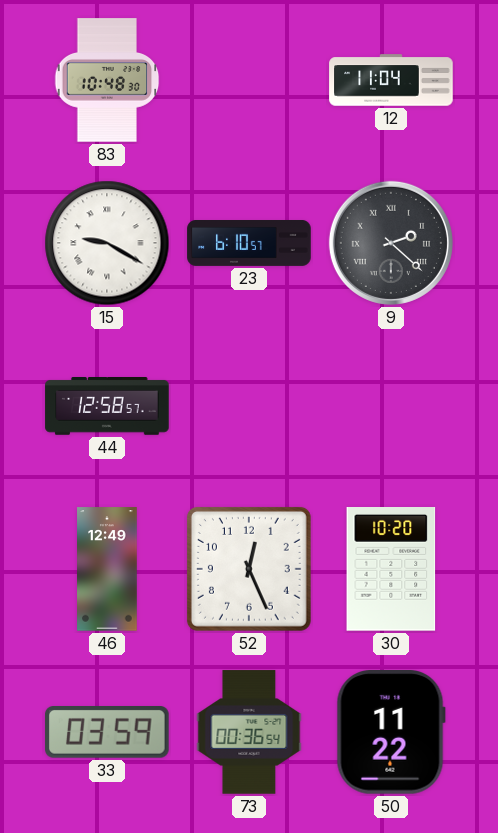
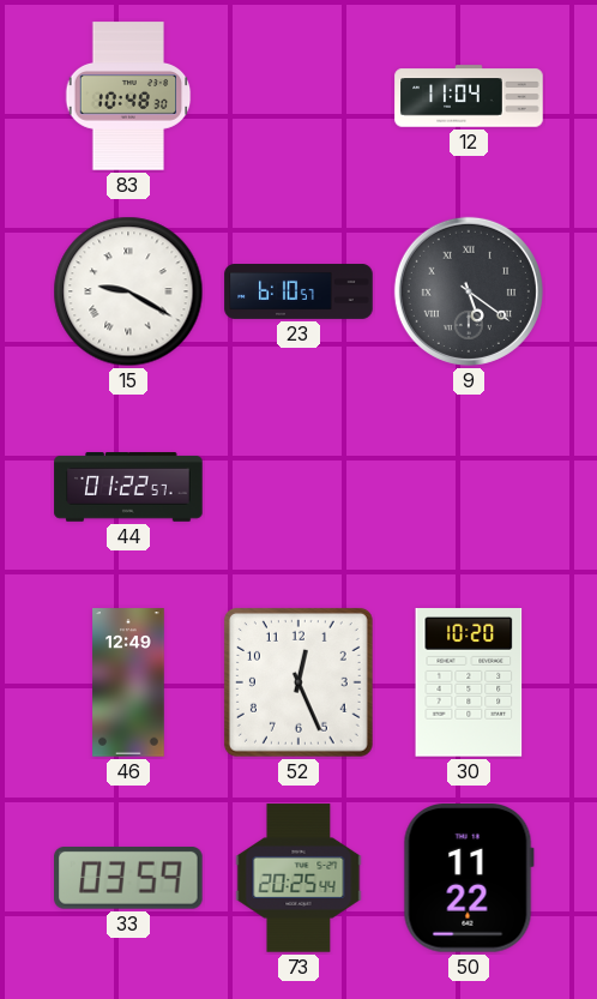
9: 2:22 -> 5:21
44: 12:58 -> 01:22
73: 00:36 -> 20:25
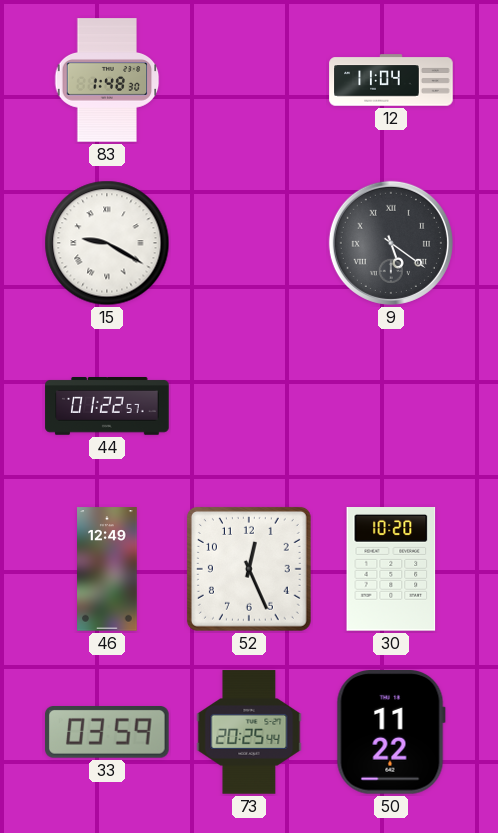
83: 10:48 -> 1:48
23: 6:10 -> none
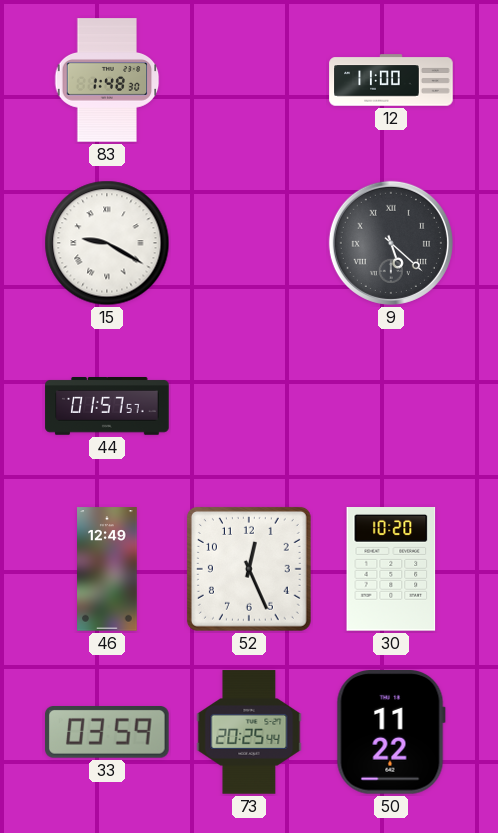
12: 11:04 -> 11:00
9: 5:21 -> 5:22
44: 01:22 -> 01:57
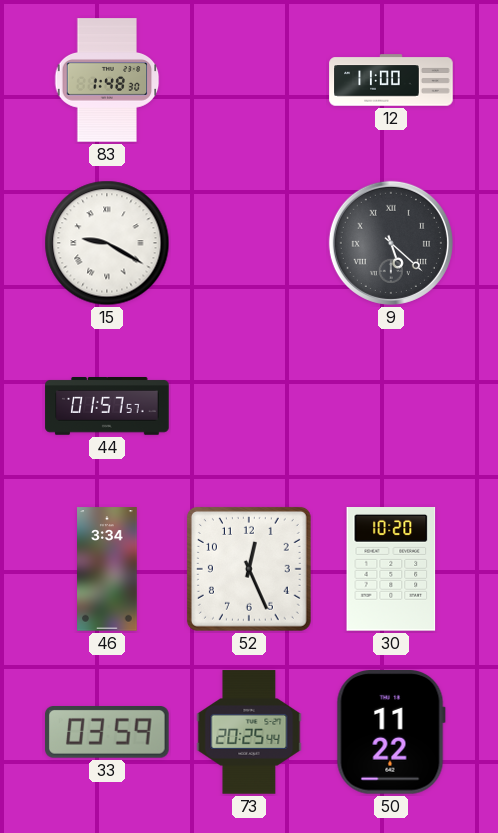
46: 12:49 -> 3:34
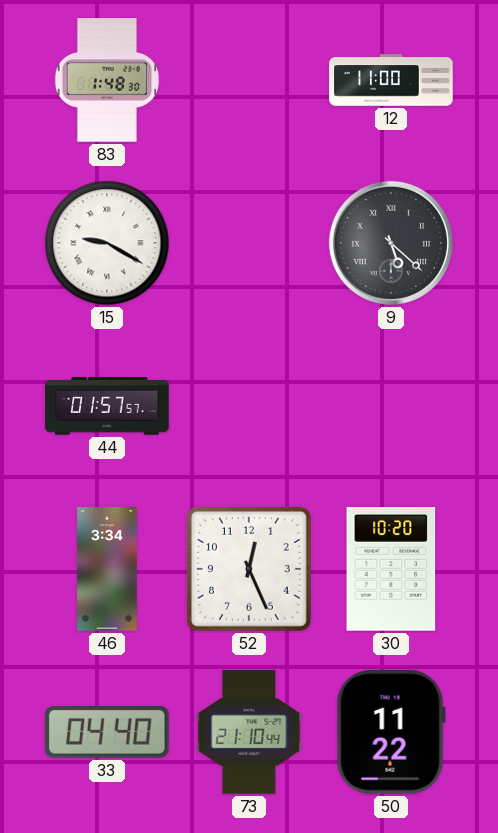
33: 03:59 -> 04:40
73: 20:25 -> 21:10
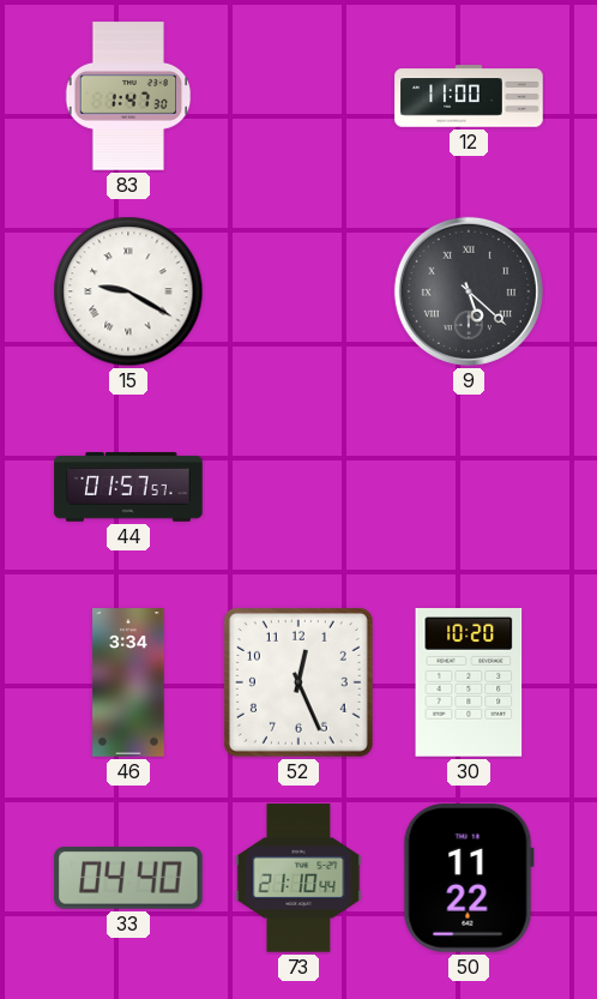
83: 1:48 -> 1:47
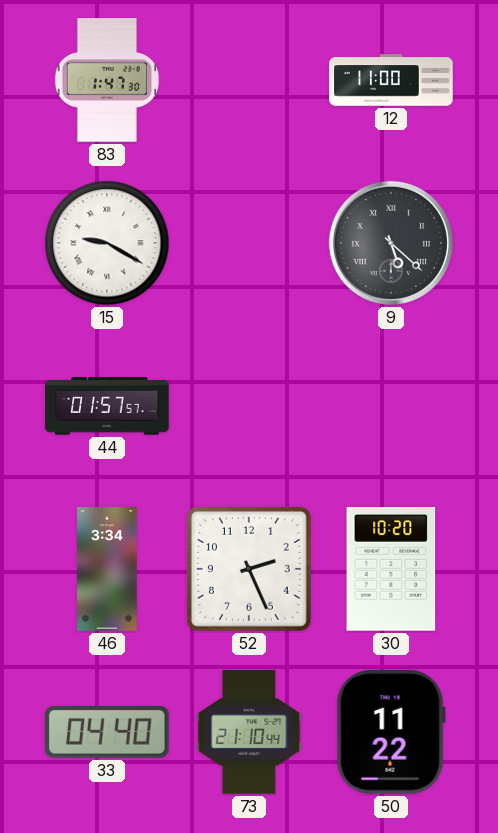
52: 12:26 -> 2:26
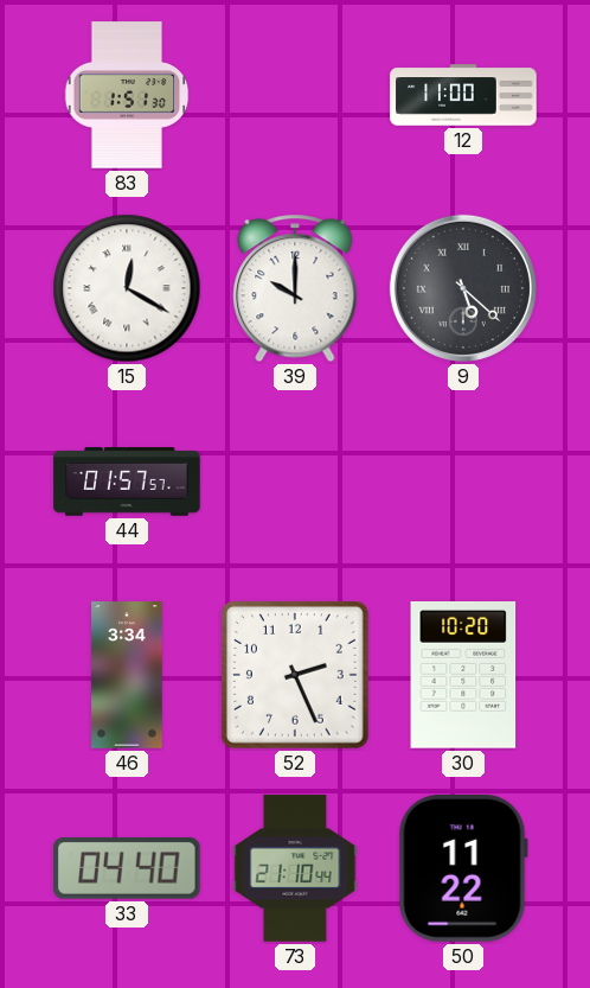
83: 1:47 -> 1:51
15: 9:20 -> 12:20
39: none -> 10:00
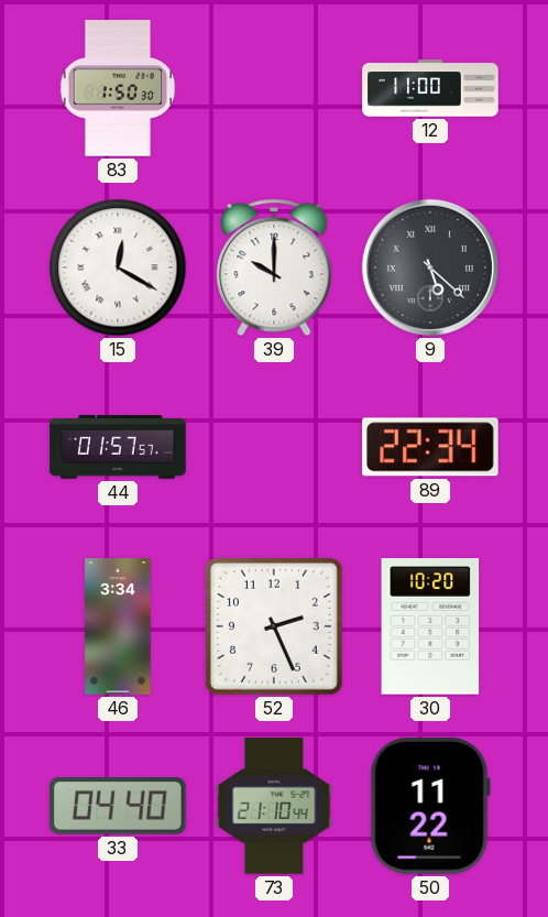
83: 1:51 -> 1:50
89: none -> 22:34
